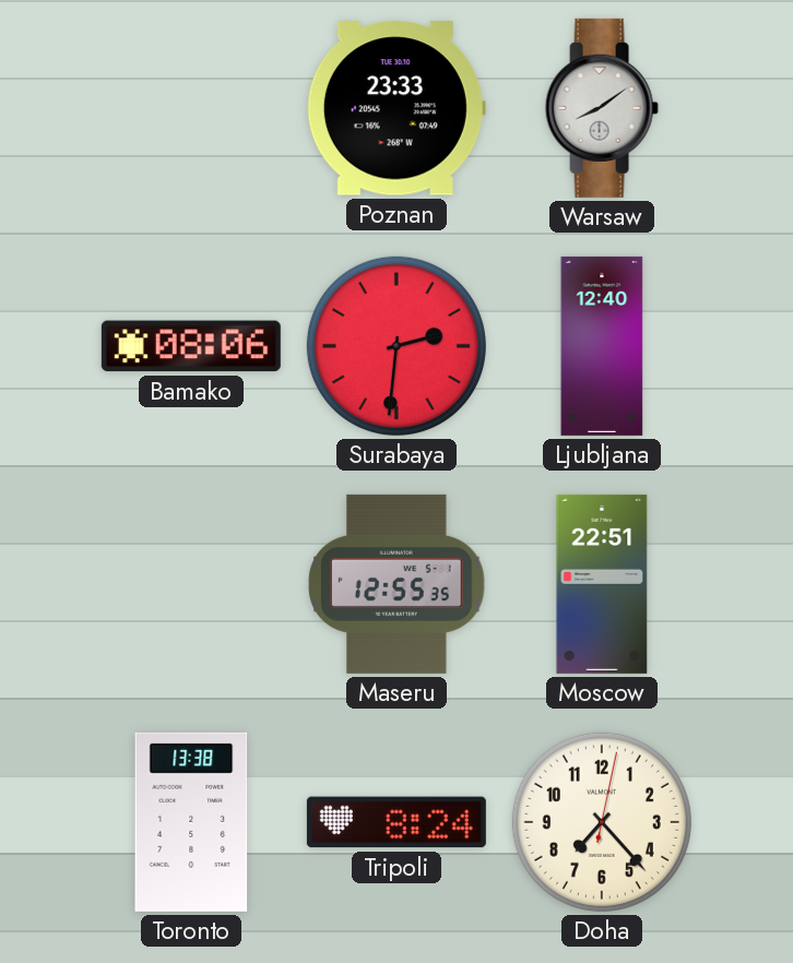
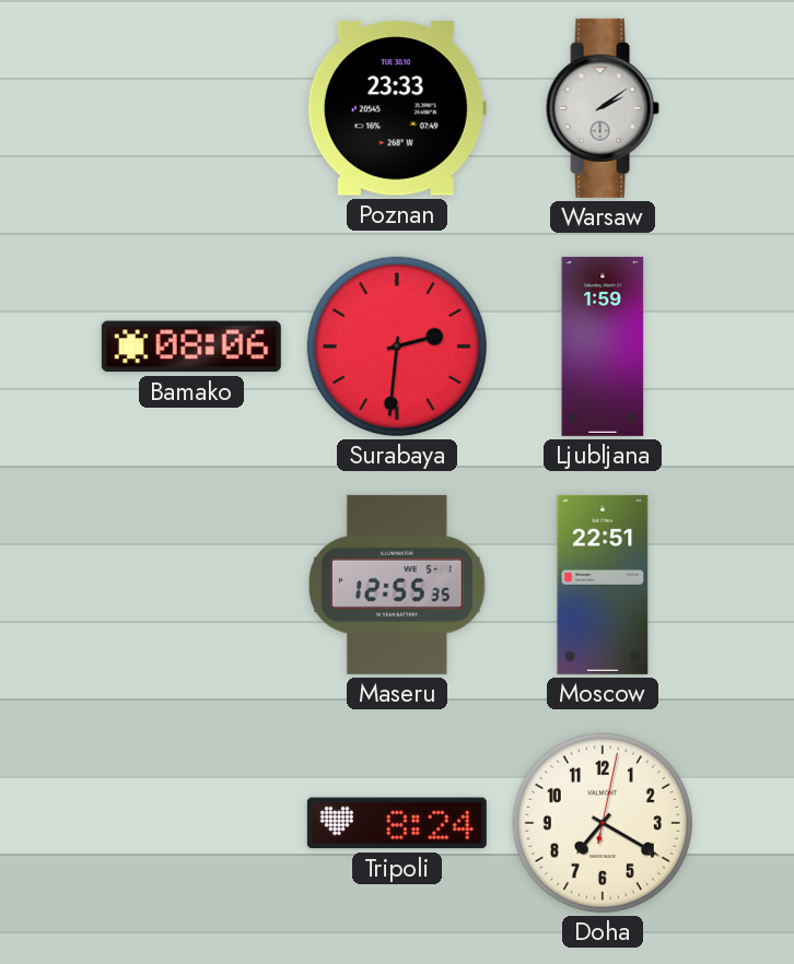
Warsaw: 8:09 -> 2:09
Ljubljana: 12:40 -> 1:59
Toronto: 13:38 -> none
Doha: 7:23 -> 7:20
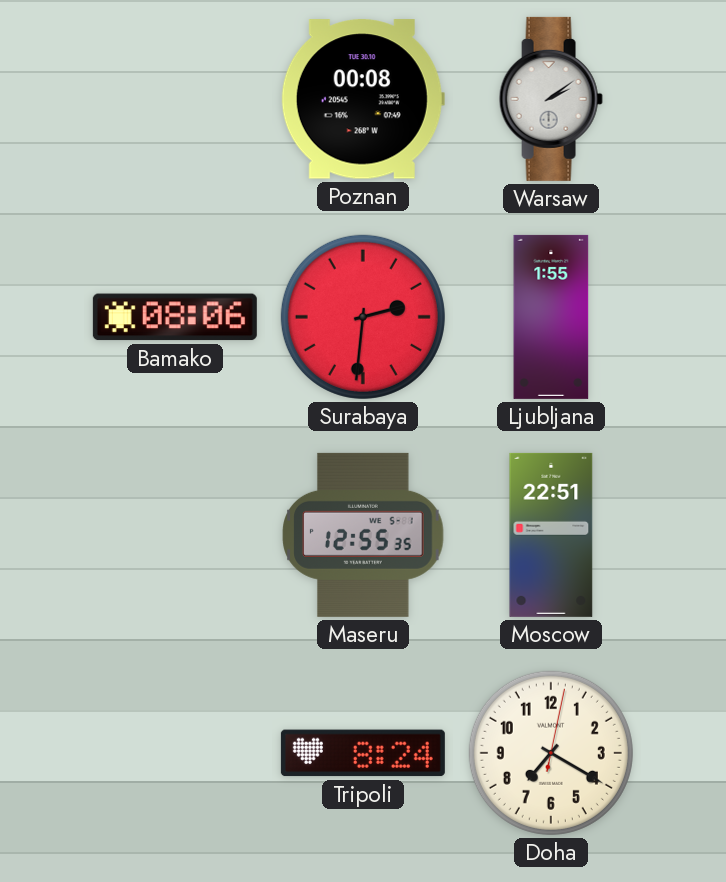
Poznan: 23:33 -> 00:08
Ljubljana: 1:59 -> 1:55
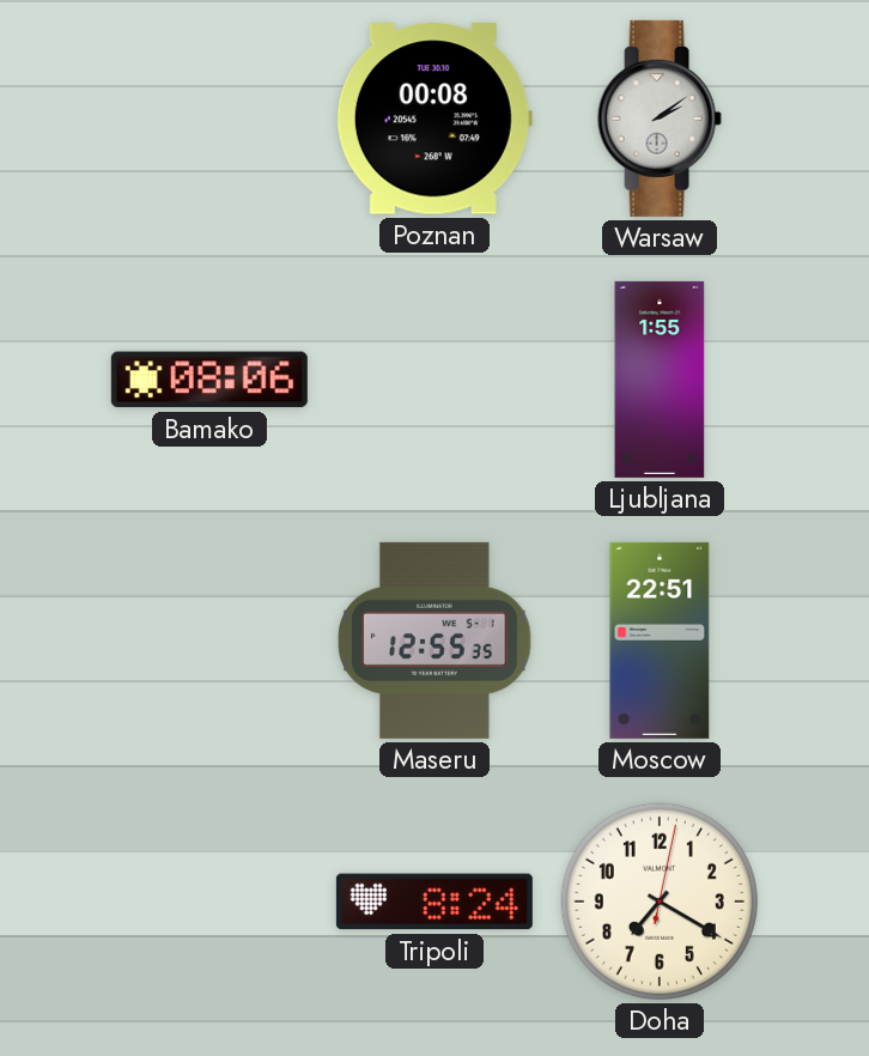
Surabaya: 2:31 -> none
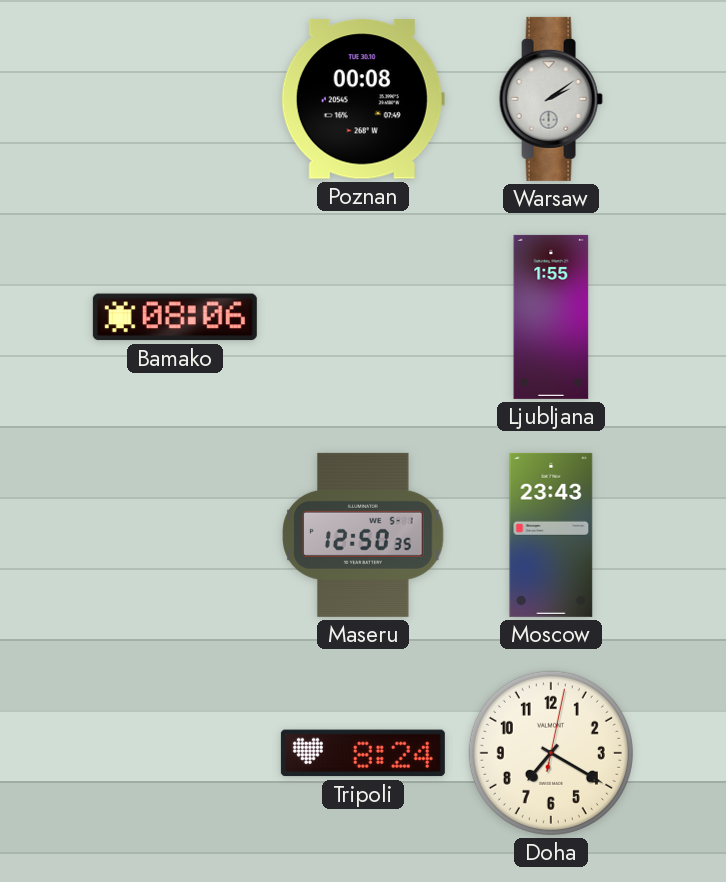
Maseru: 12:55 -> 12:50
Moscow: 22:51 -> 23:43
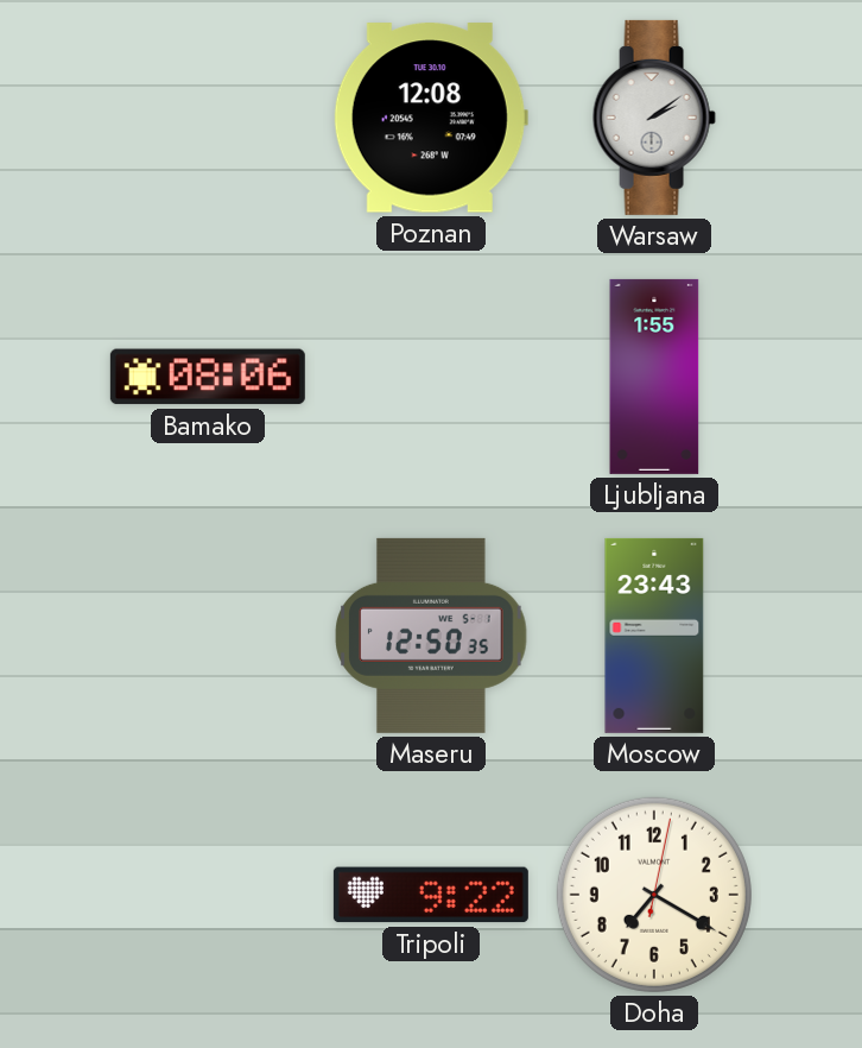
Poznan: 00:08 -> 12:08
Tripoli: 8:24 -> 9:22
